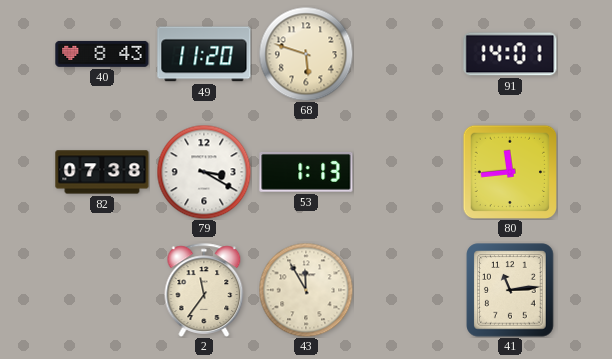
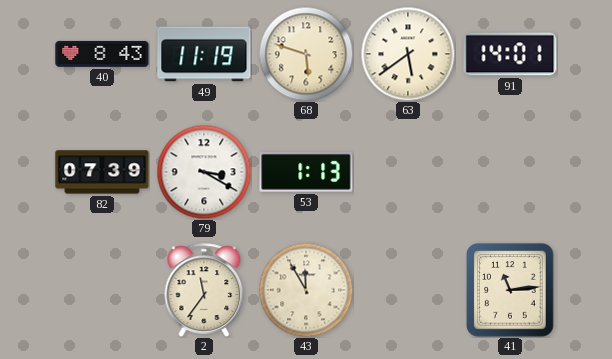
49: 11:20 -> 11:19
63: none -> 5:39
82: 07:38 -> 07:39
80: 11:44 -> none
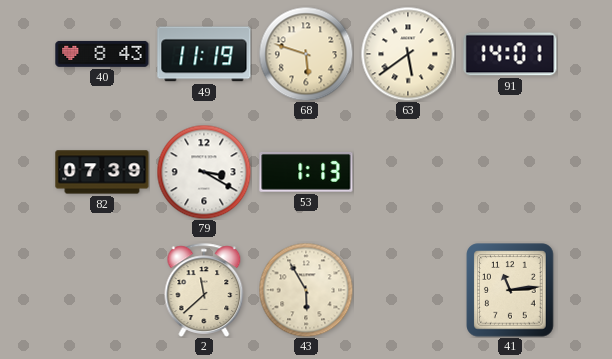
2: 11:36 -> 11:38
43: 11:55 -> 5:55
